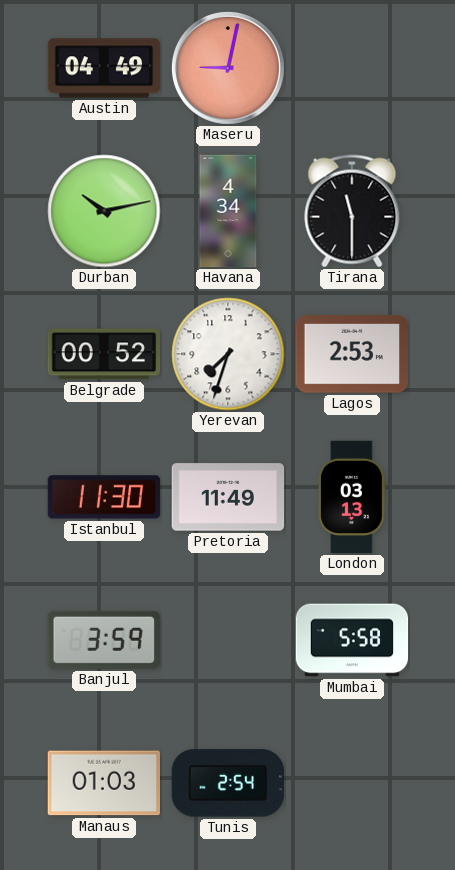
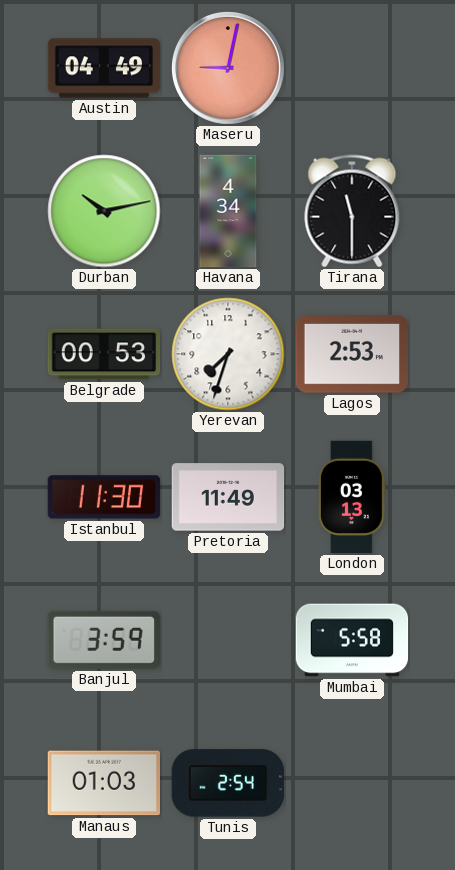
Belgrade: 00:52 -> 00:53
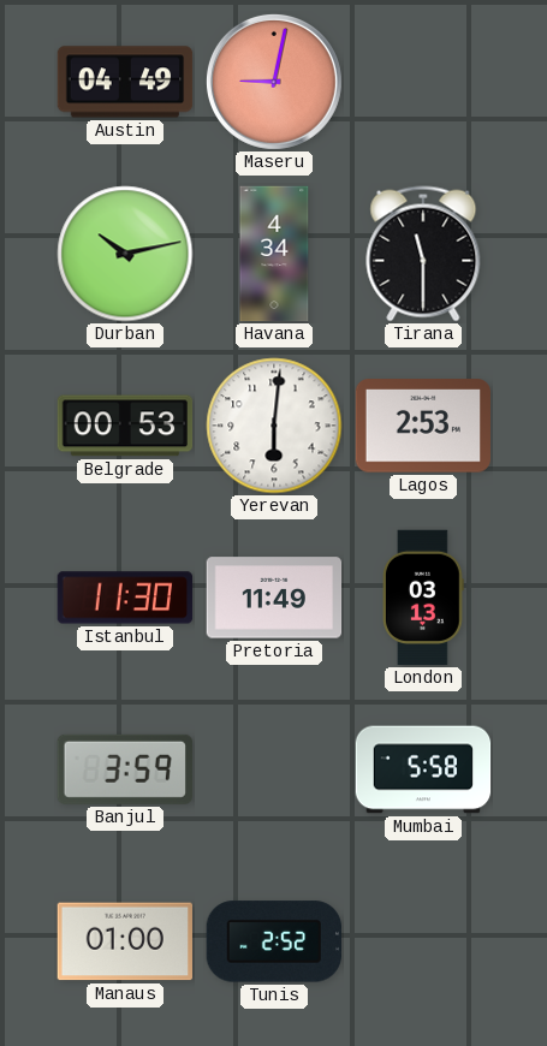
Yerevan: 7:33 -> 6:01
Manaus: 01:03 -> 01:00
Tunis: 2:54 -> 2:52
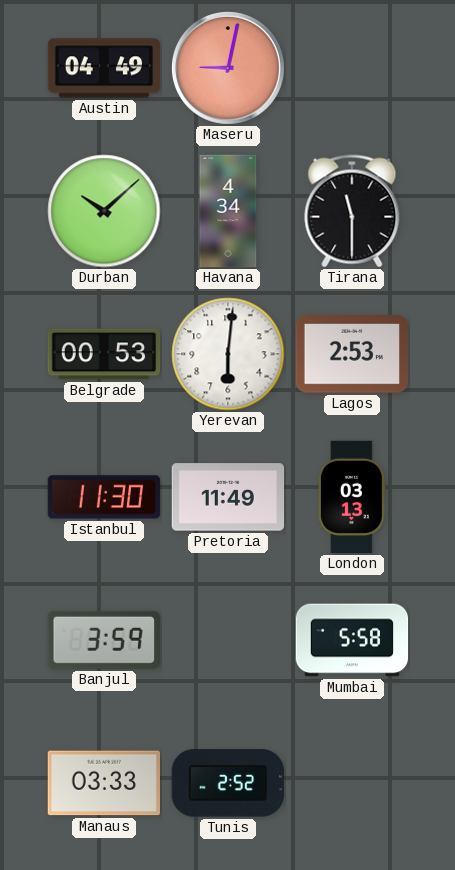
Durban: 10:13 -> 10:08
Manaus: 01:00 -> 03:33
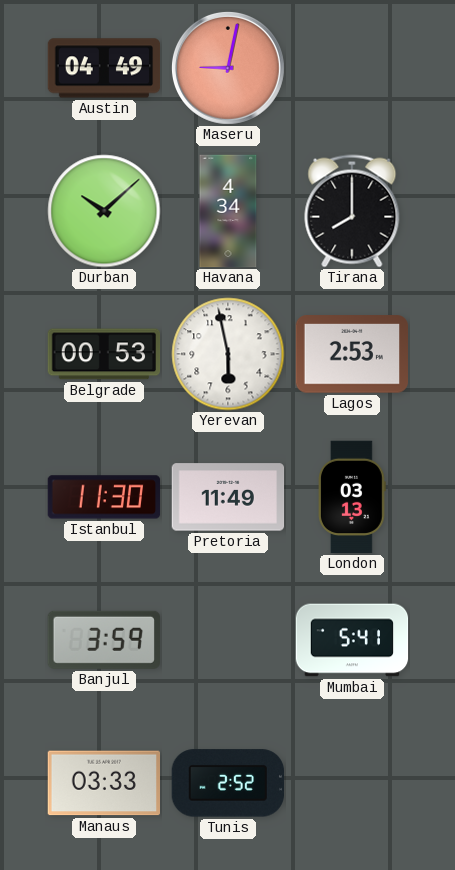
Tirana: 11:30 -> 8:00
Yerevan: 6:01 -> 5:58
Mumbai: 5:58 -> 5:41
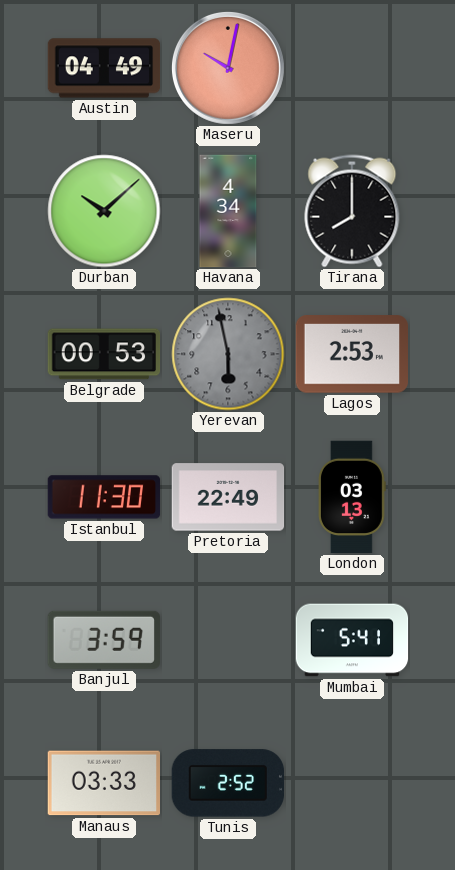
Maseru: 9:02 -> 10:02
Yerevan dial: white -> grey
Pretoria: 11:49 -> 22:49
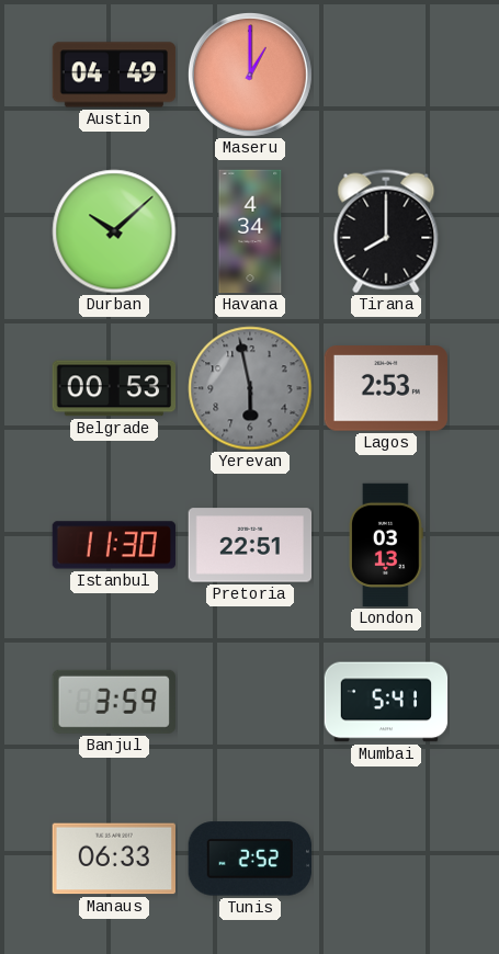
Maseru: 10:02 -> 1:00
Pretoria: 22:49 -> 22:51
Manaus: 03:33 -> 06:33
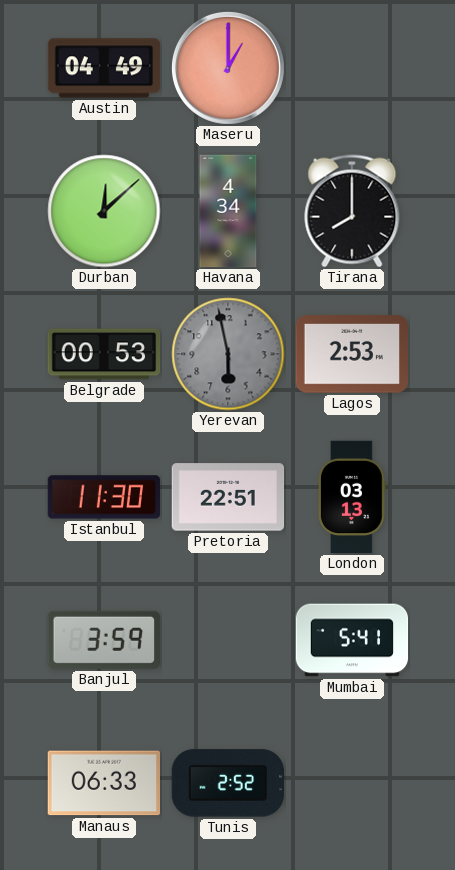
Durban: 10:08 -> 12:08
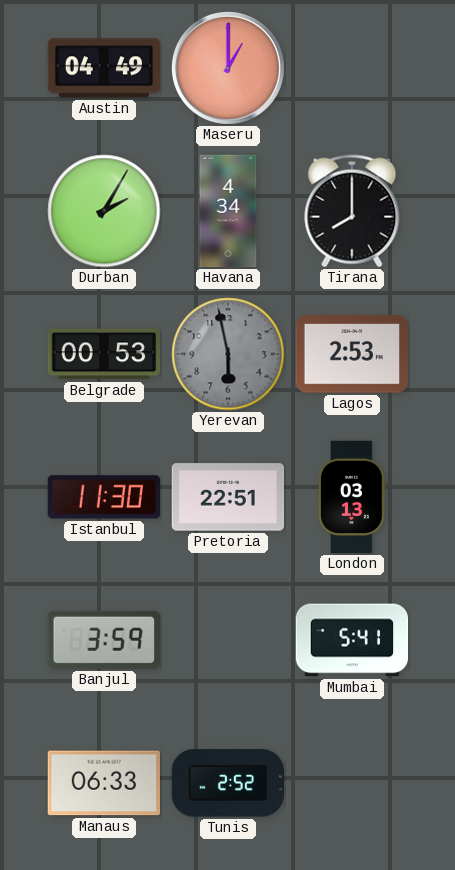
Durban: 12:08 -> 2:05
